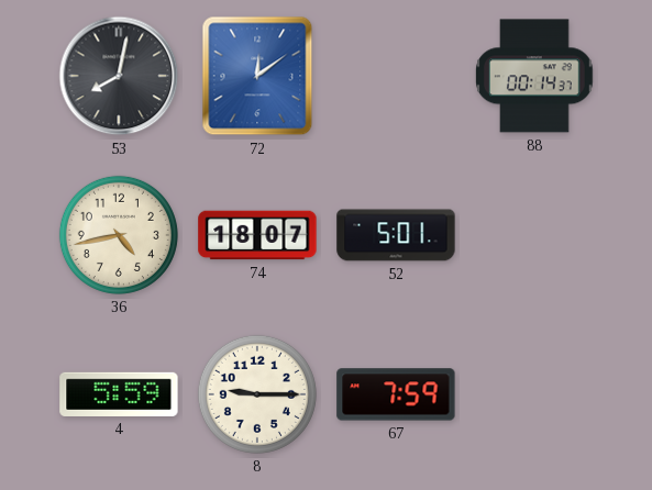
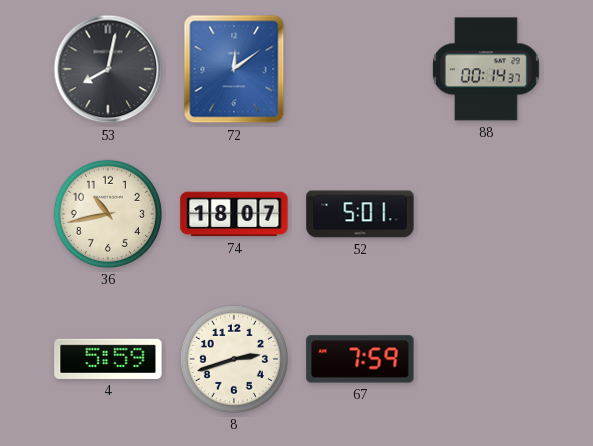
36: 4:43 -> 10:43
8: 9:15 -> 2:42
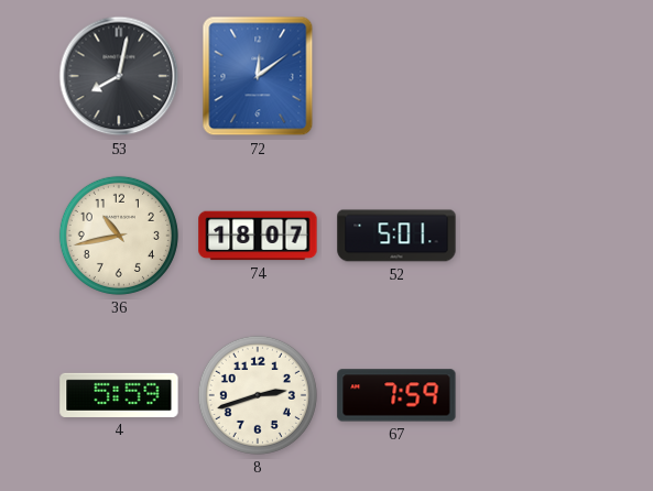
88: 00:14 -> none
